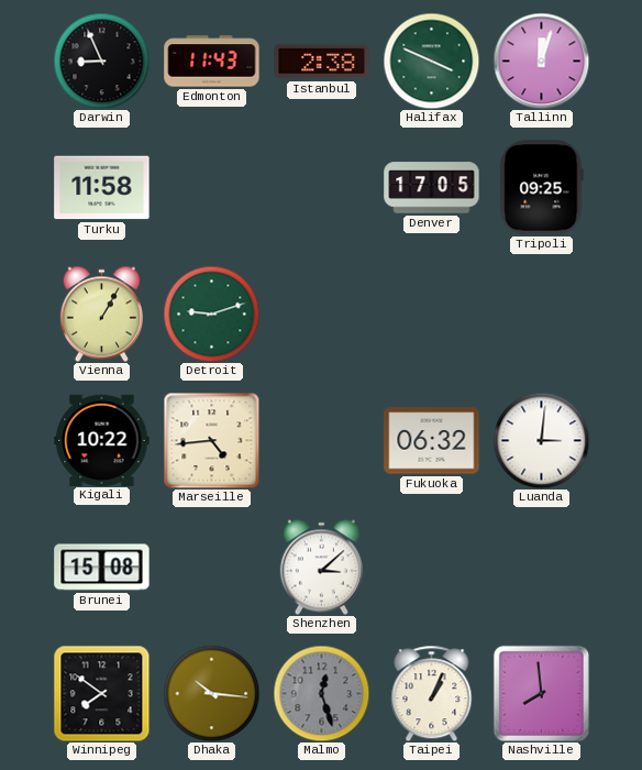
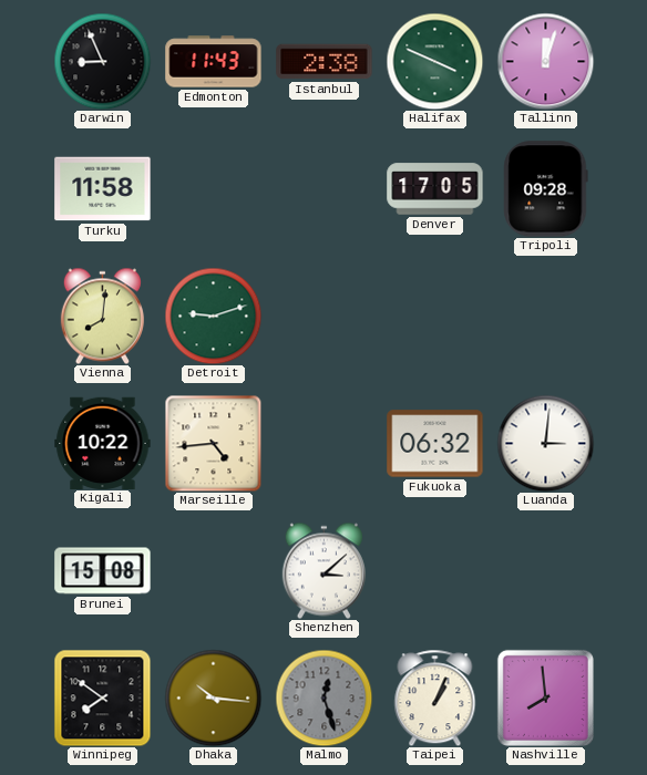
Tripoli: 09:25 -> 09:28
Vienna: 1:05 -> 8:01
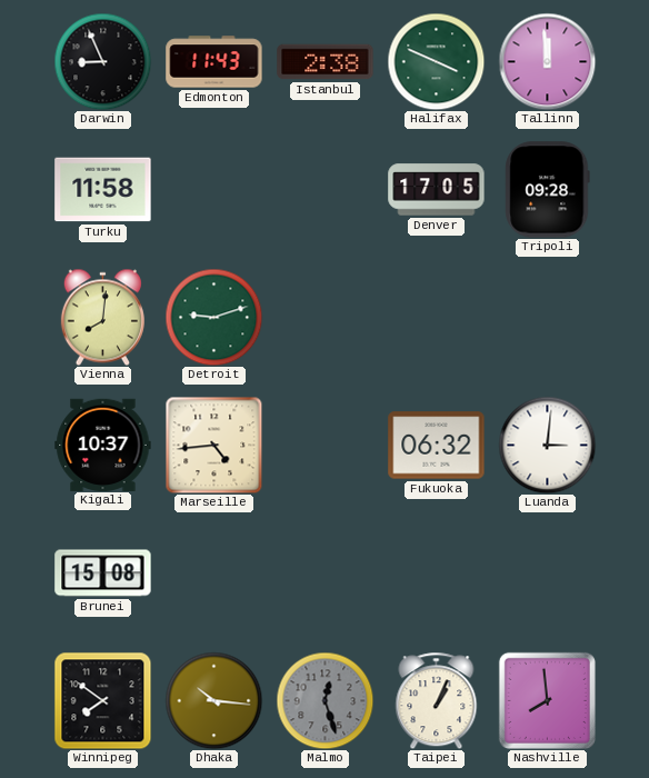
Tallinn: 12:03 -> 11:59
Kigali: 10:22 -> 10:37
Shenzhen: 3:08 -> none
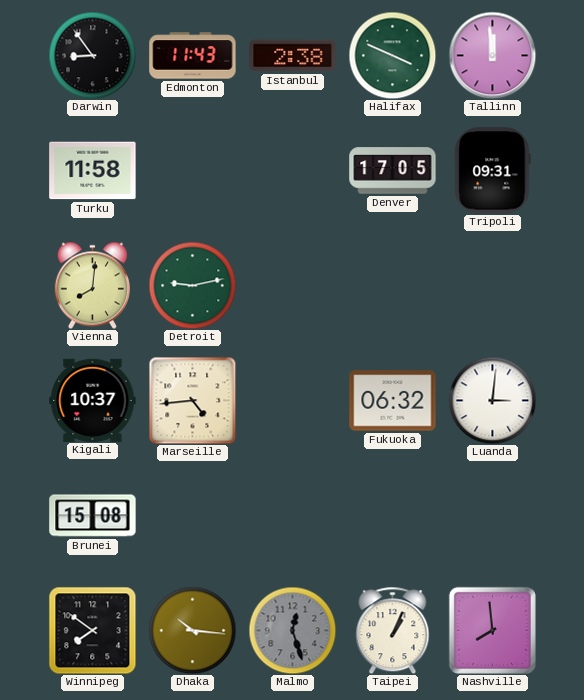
Darwin: 8:56 -> 8:54
Tripoli: 09:28 -> 09:31
Detroit: 9:12 -> 9:13
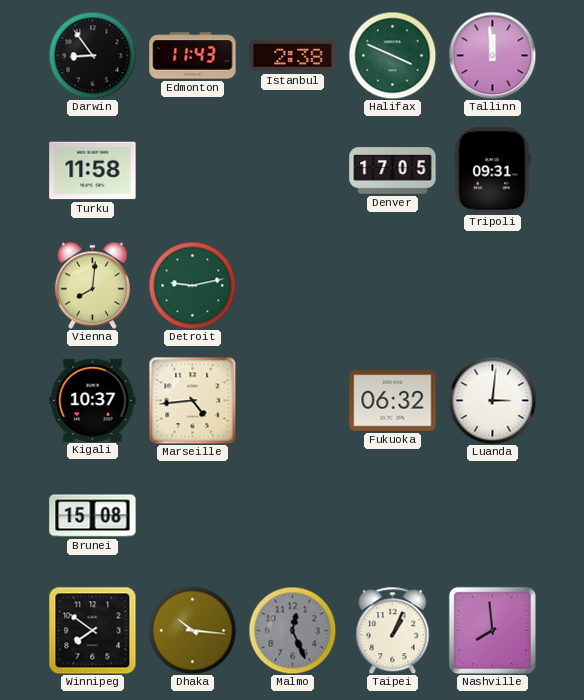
Malmo: 12:27 -> 12:26
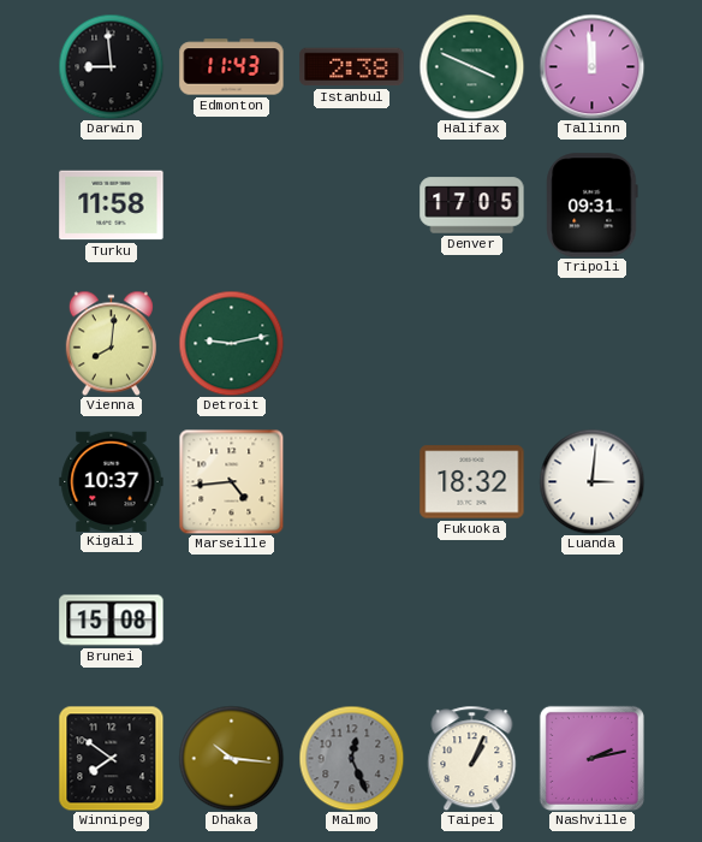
Darwin: 8:54 -> 8:59
Fukuoka: 06:32 -> 18:32
Nashville: 7:59 -> 2:13
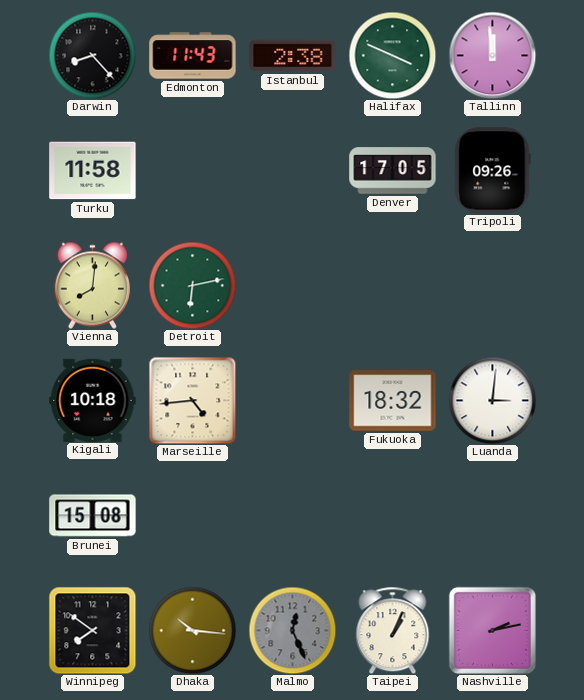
Darwin: 8:59 -> 8:23
Tripoli: 09:31 -> 09:26
Detroit: 9:13 -> 6:13
Kigali: 10:37 -> 10:18
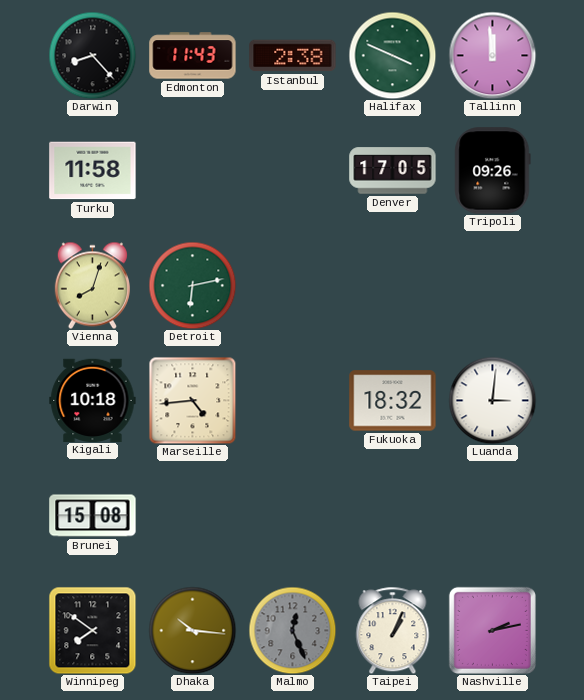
Vienna: 8:01 -> 8:03
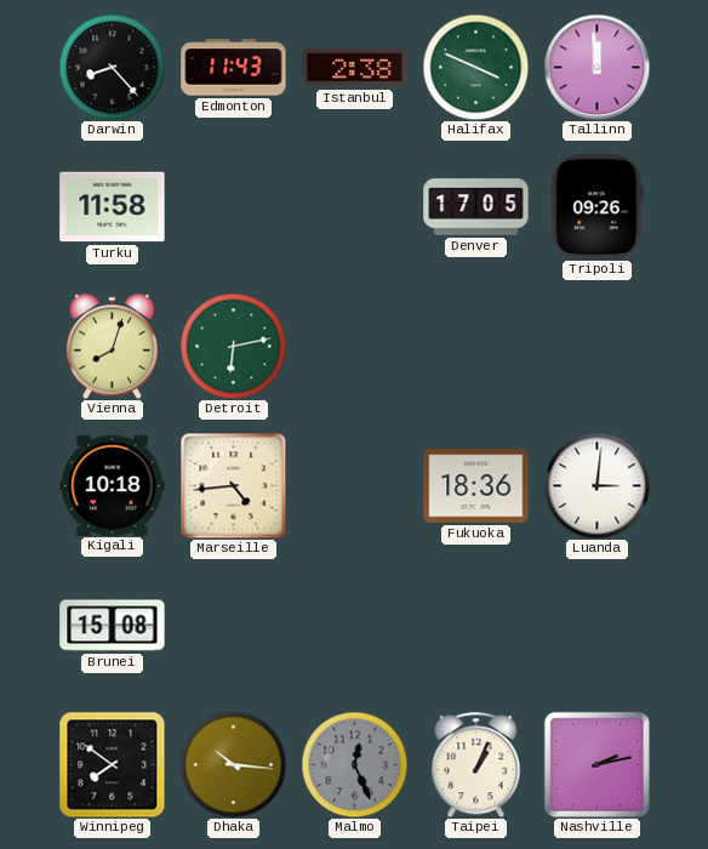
Fukuoka: 18:32 -> 18:36
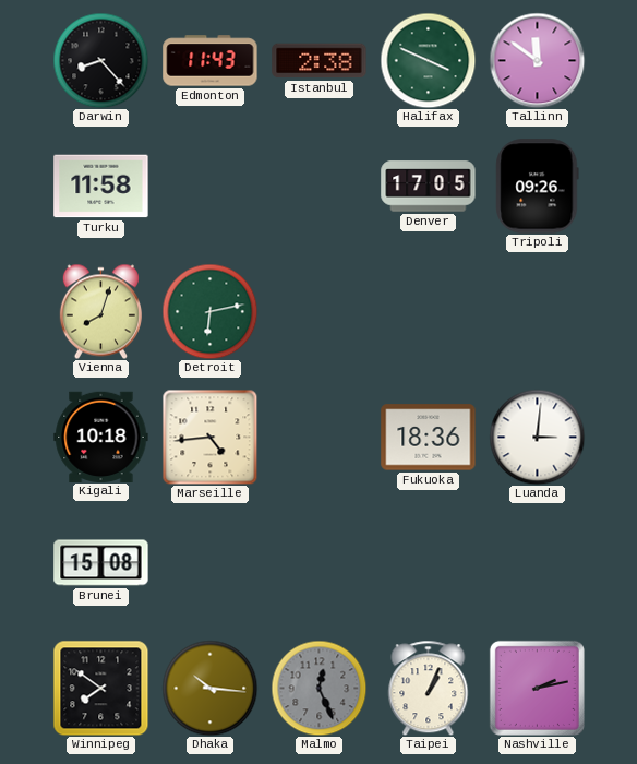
Tallinn: 11:59 -> 11:51
